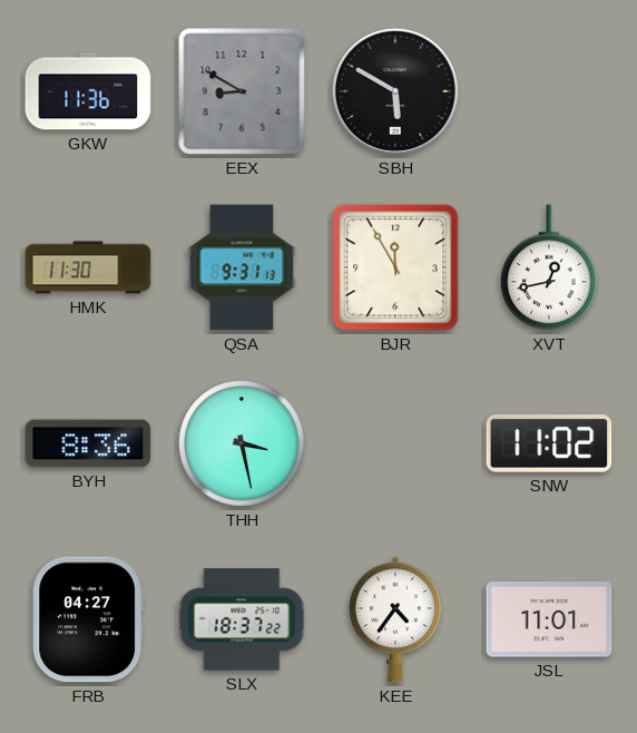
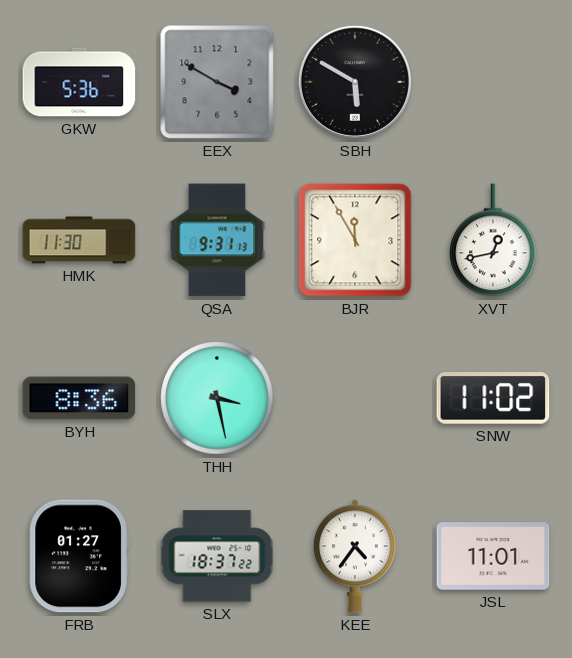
GKW: 11:36 -> 5:36
EEX: 8:50 -> 3:50
FRB: 04:27 -> 01:27
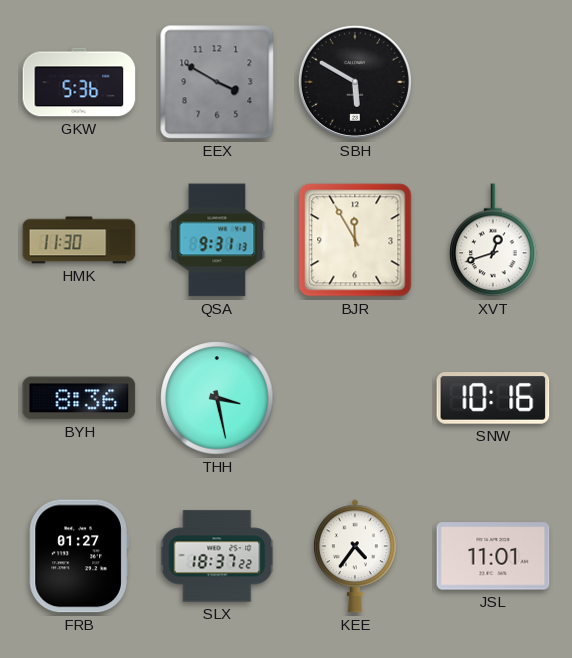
XVT: 12:43 -> 12:42
SNW: 11:02 -> 10:16
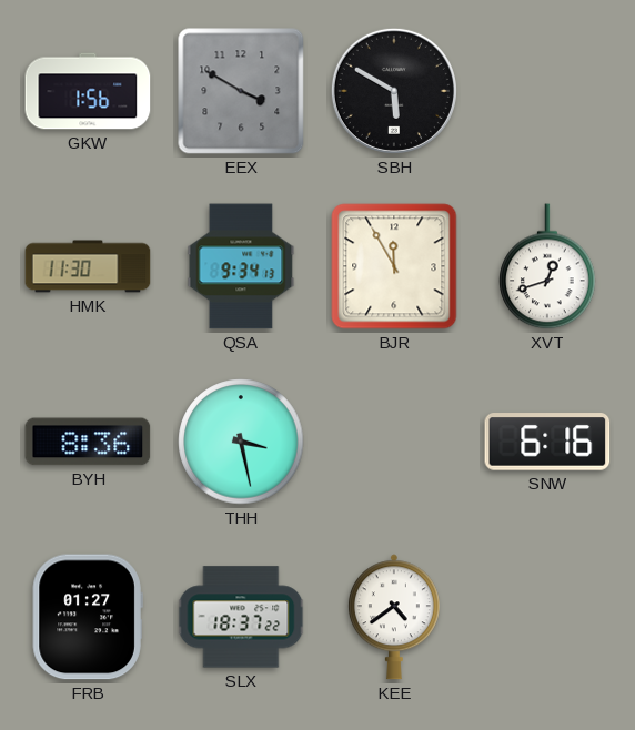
GKW: 5:36 -> 1:56
QSA: 9:31 -> 9:34
SNW: 10:16 -> 6:16
KEE: 4:36 -> 4:39
JSL: 11:01 -> none
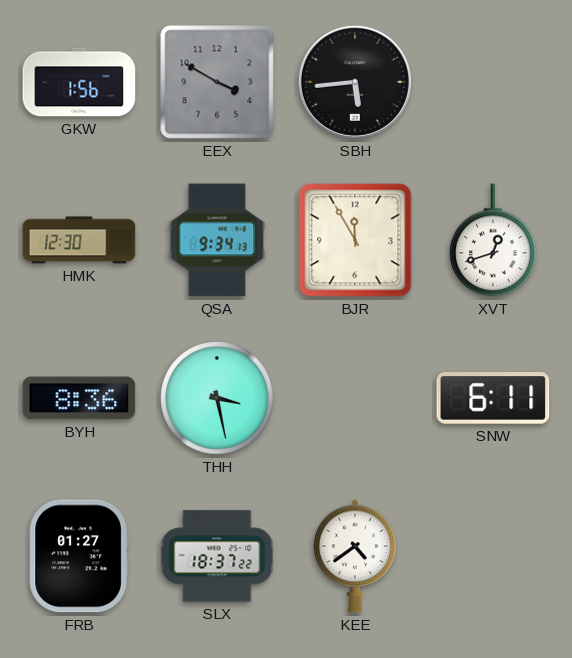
SBH: 5:50 -> 5:44
HMK: 11:30 -> 12:30
SNW: 6:16 -> 6:11
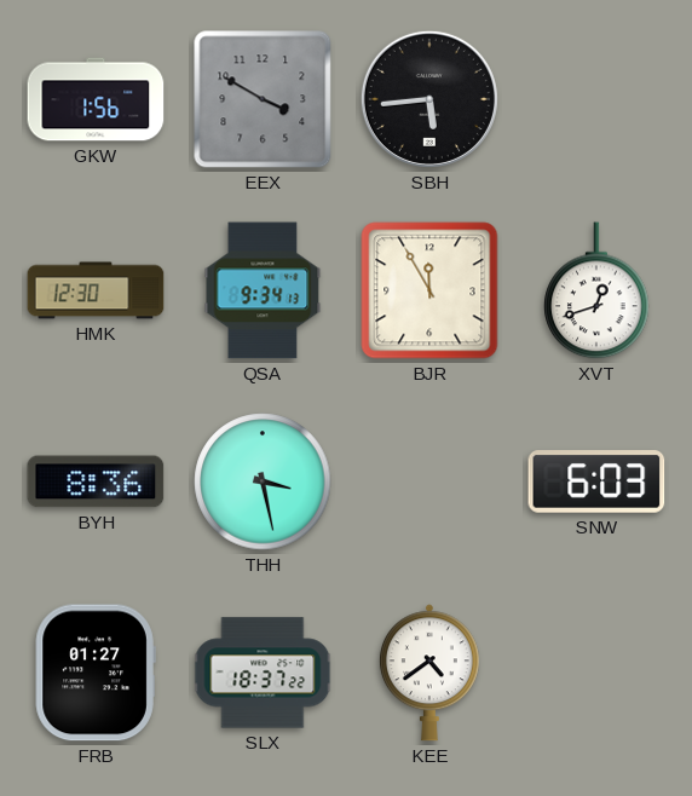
SNW: 6:11 -> 6:03
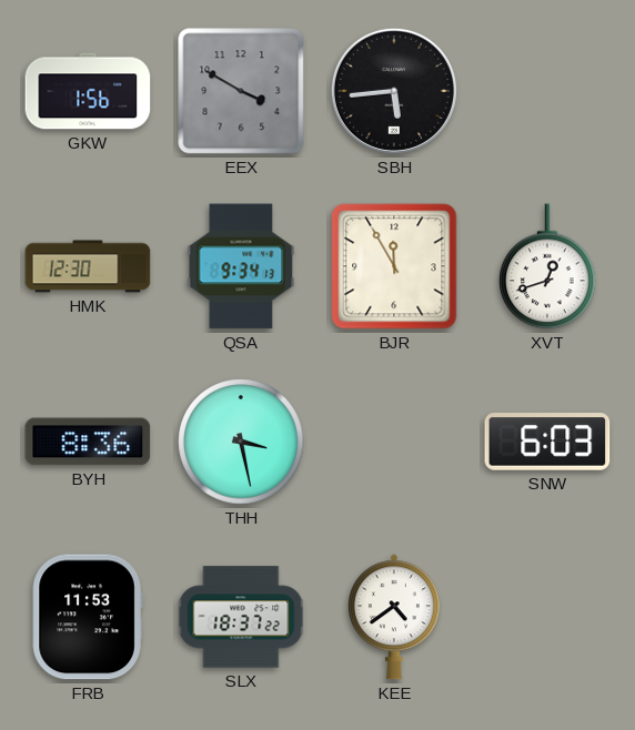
FRB: 01:27 -> 11:53
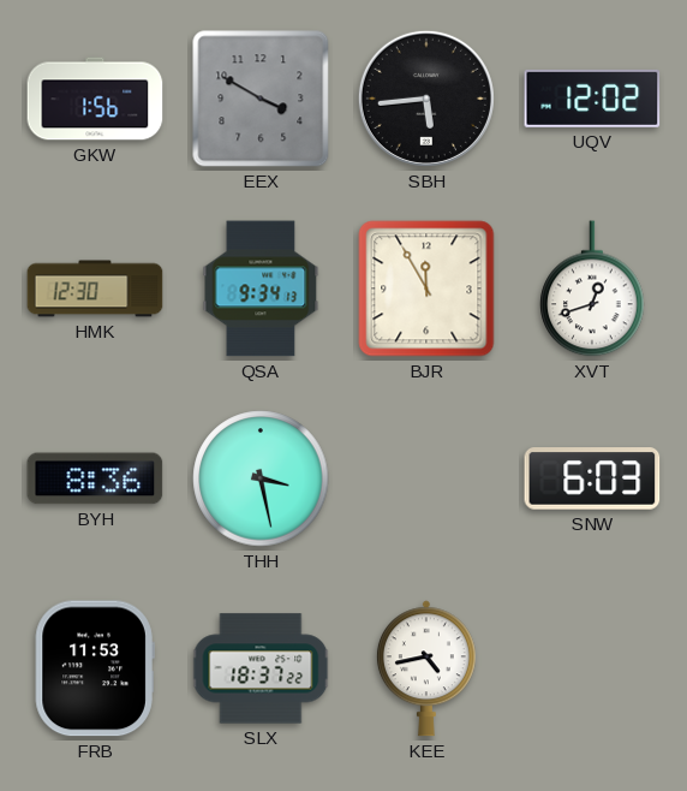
UQV: none -> 12:02
KEE: 4:39 -> 4:43
